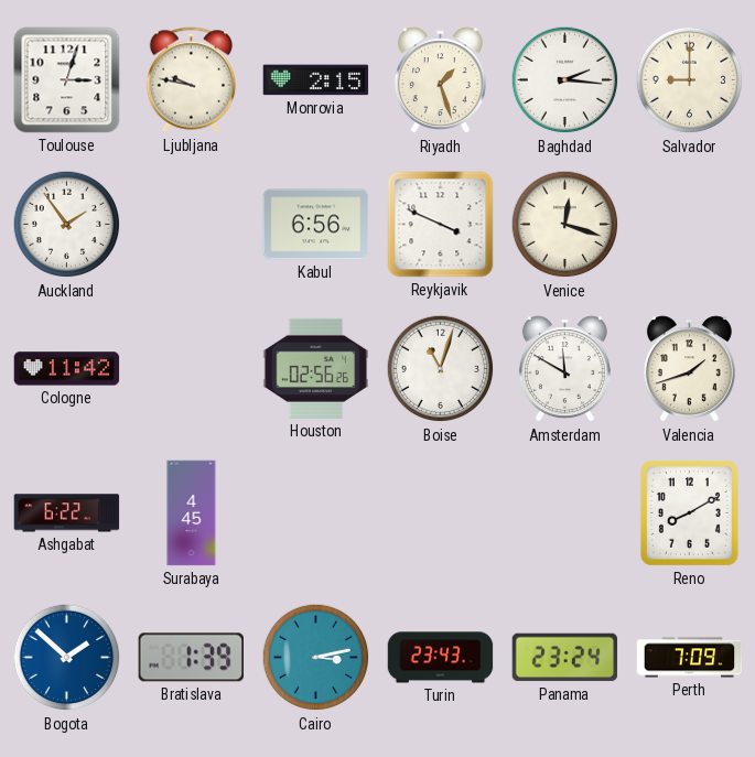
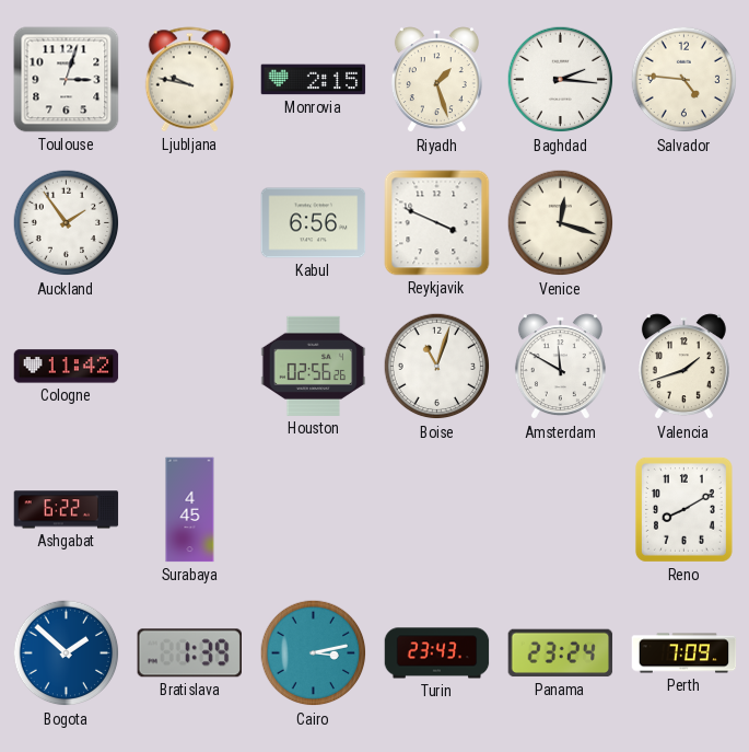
Salvador: 9:00 -> 4:46
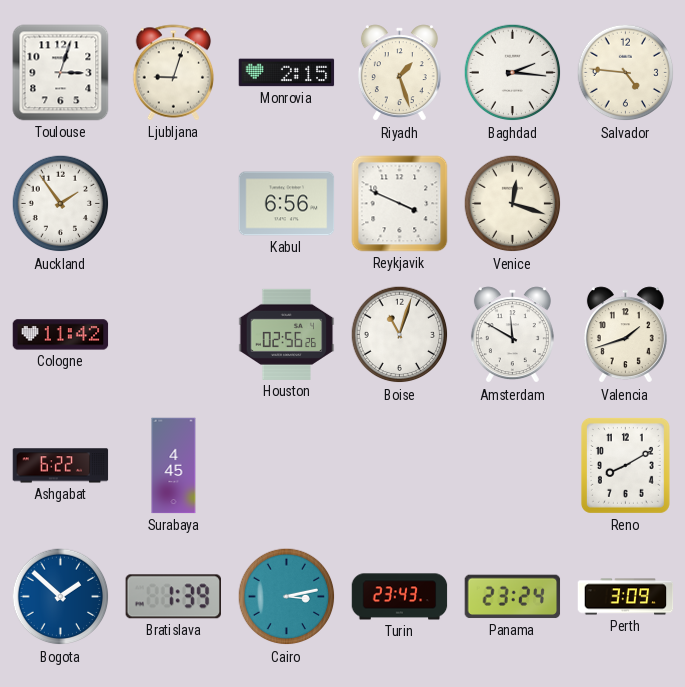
Ljubljana: 9:47 -> 9:03
Perth: 7:09 -> 3:09
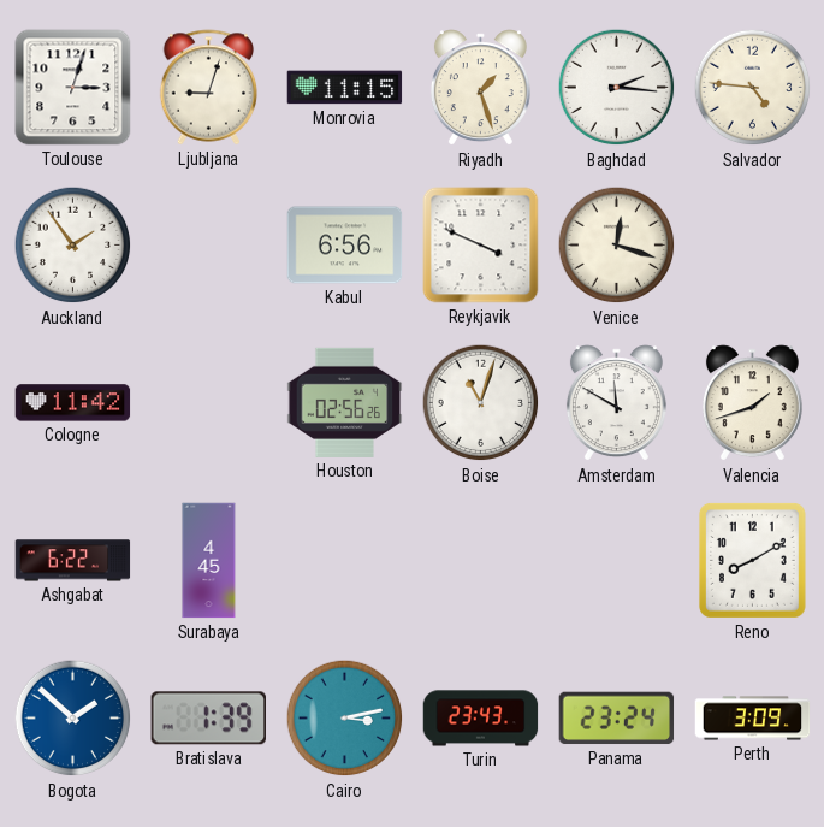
Monrovia: 2:15 -> 11:15
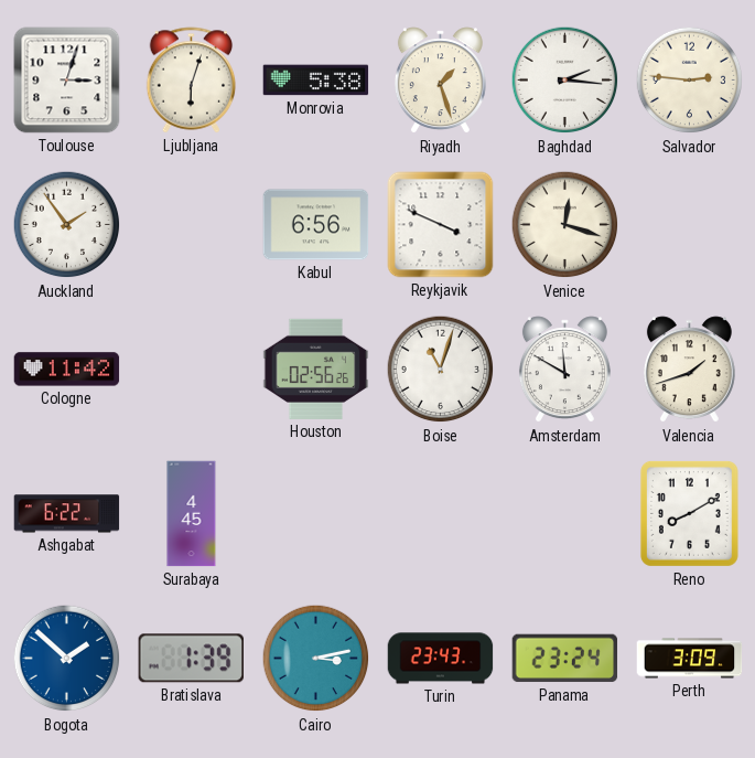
Ljubljana: 9:03 -> 6:03
Monrovia: 11:15 -> 5:38
Salvador: 4:46 -> 2:46
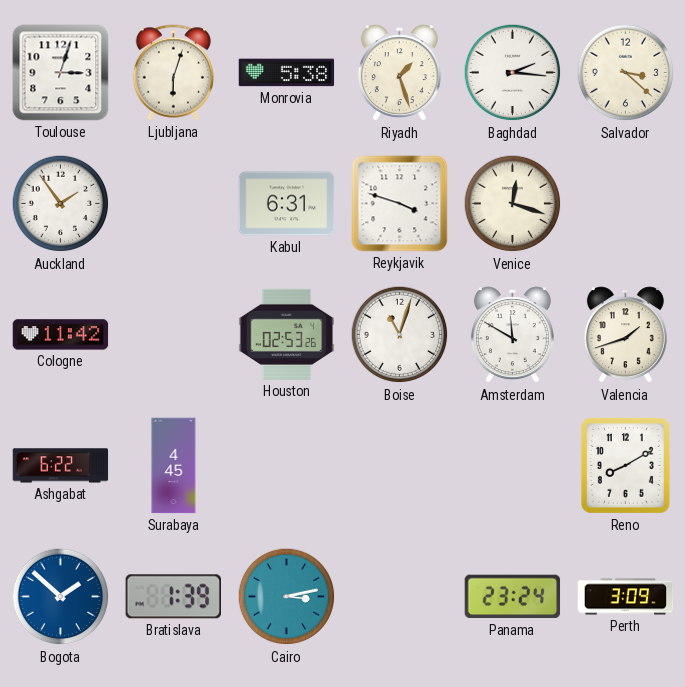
Salvador: 2:46 -> 3:22
Kabul: 6:56 -> 6:31
Reykjavik: 3:49 -> 3:48
Houston: 02:56 -> 02:53
Turin: 23:43 -> none
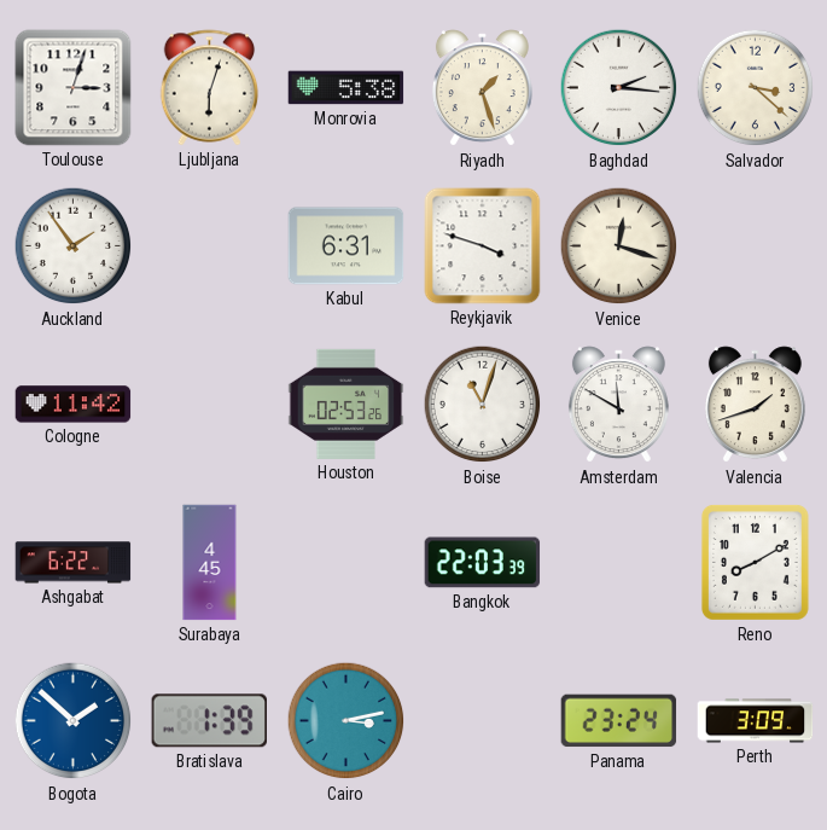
Bangkok: none -> 22:03
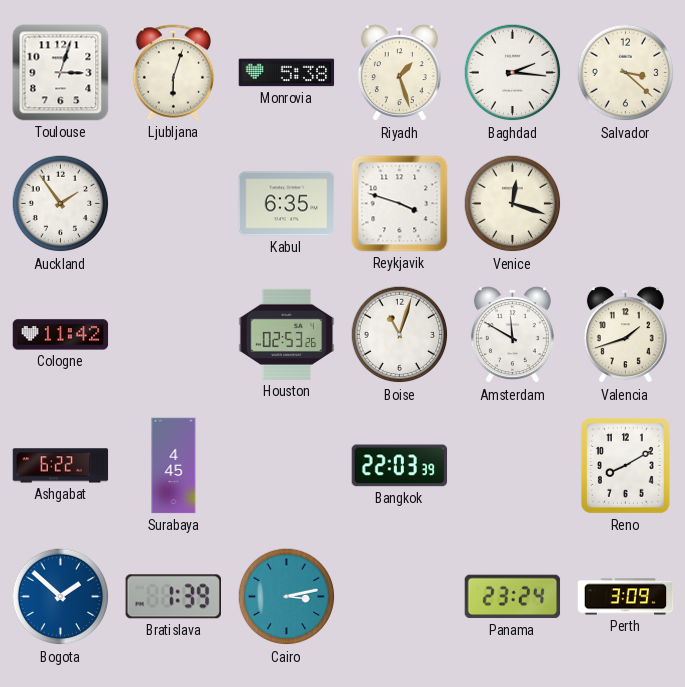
Kabul: 6:31 -> 6:35
